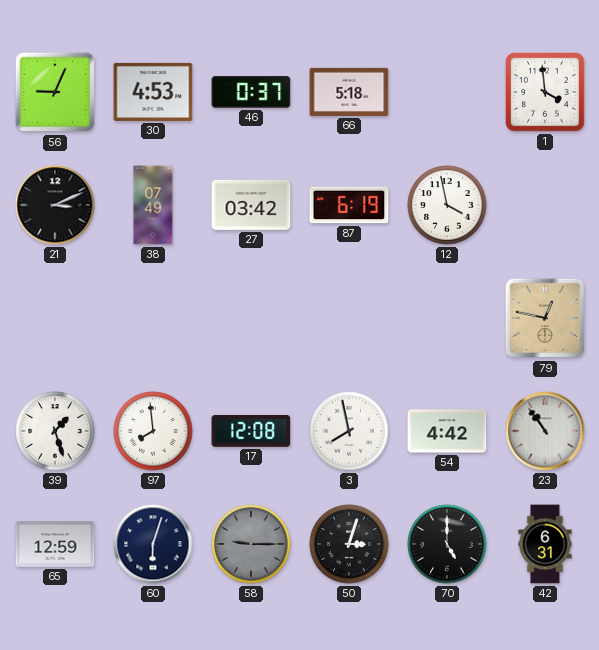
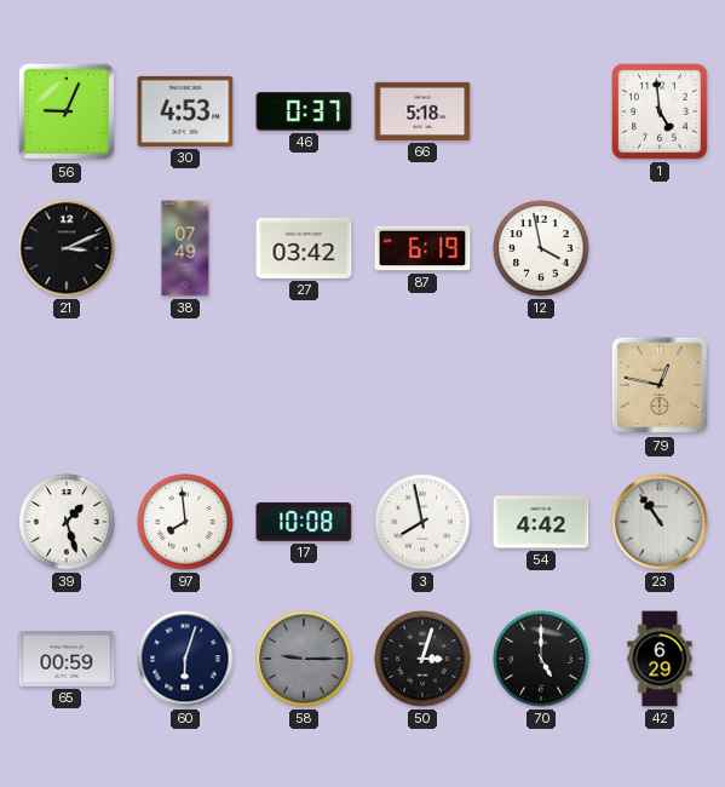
1: 3:59 -> 4:59
17: 12:08 -> 10:08
65: 12:59 -> 00:59
42: 6:31 -> 6:29
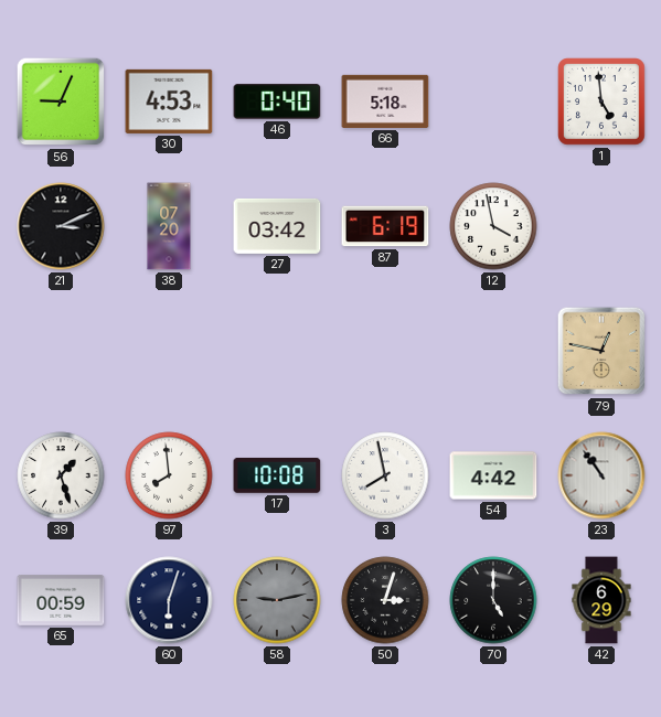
46: 0:37 -> 0:40
38: 07:49 -> 07:20
58: 9:15 -> 9:13
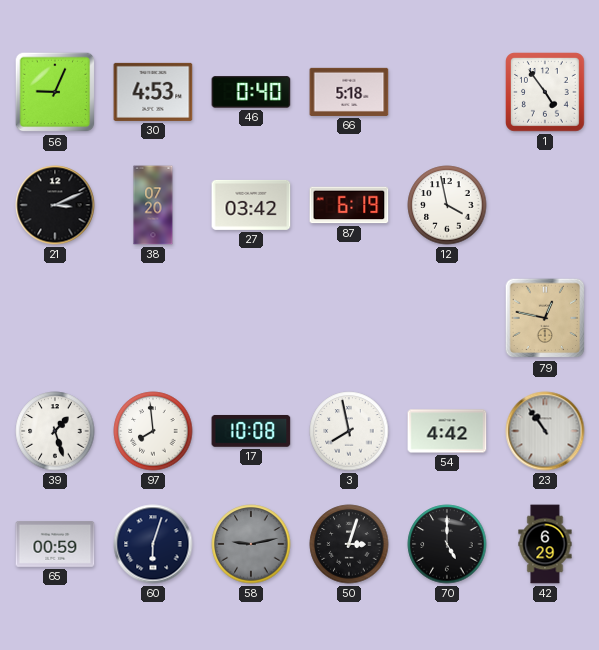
1: 4:59 -> 4:54
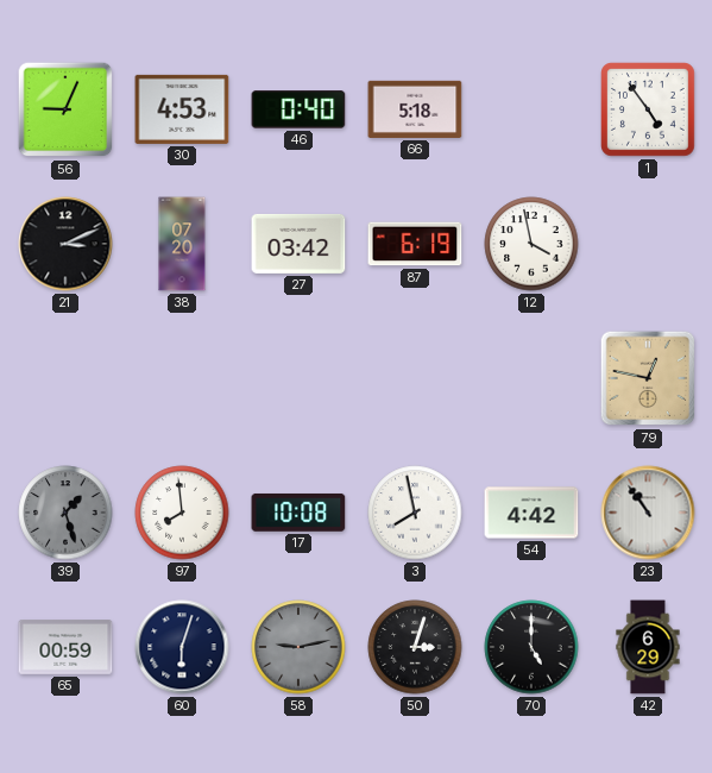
39 dial: white -> grey
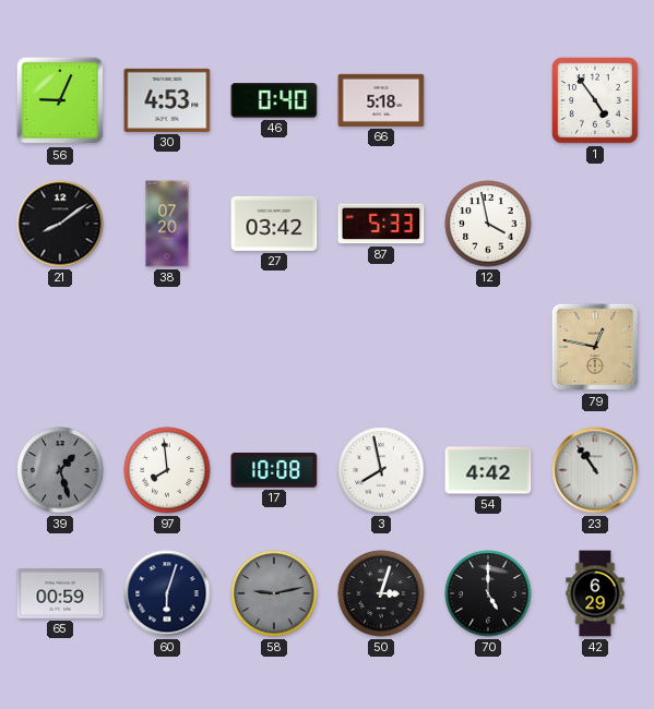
21: 3:11 -> 8:09
87: 6:19 -> 5:33
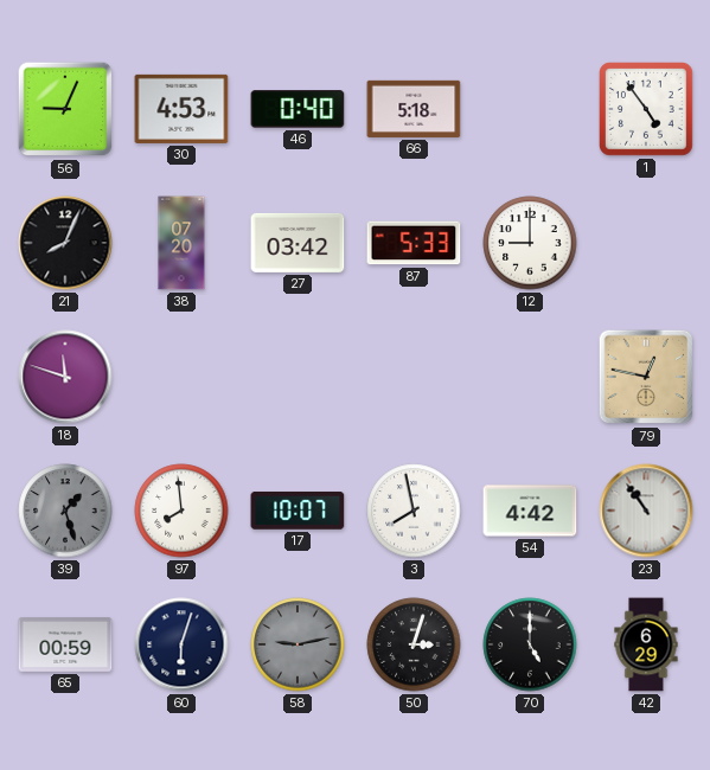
21: 8:09 -> 8:04
12: 3:58 -> 9:00
18: none -> 11:48
17: 10:08 -> 10:07
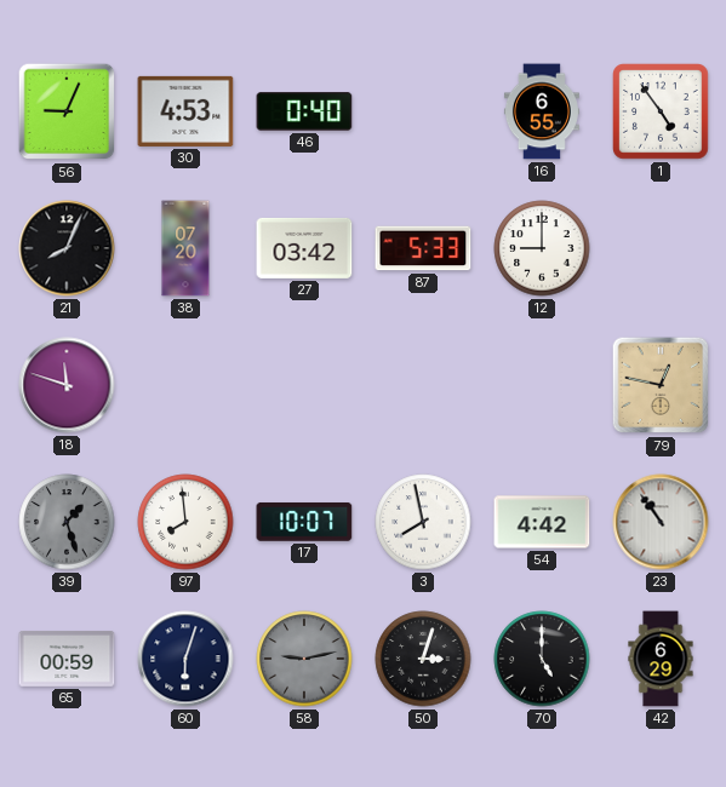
66: 5:18 -> none
16: none -> 6:55
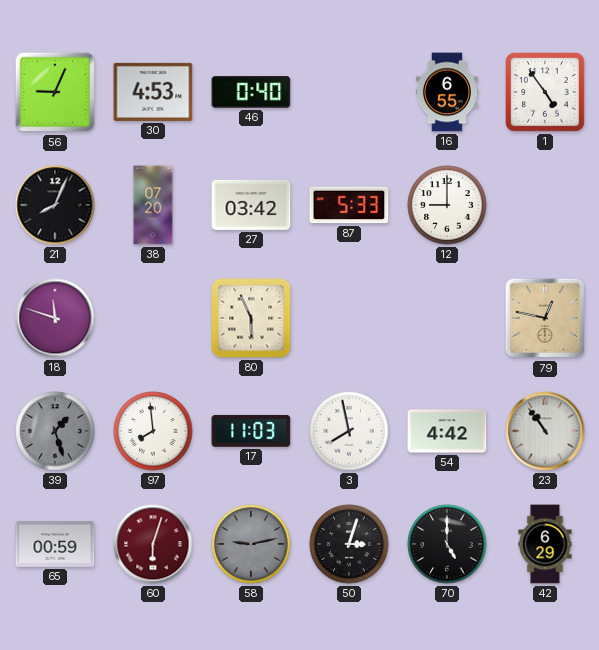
80: none -> 5:56
17: 10:07 -> 11:03
60 dial: navy -> burgundy
